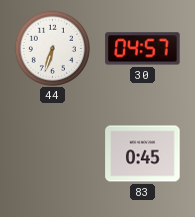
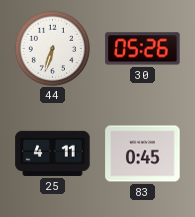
30: 04:57 -> 05:26
25: none -> 4:11
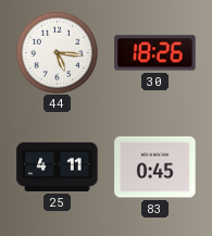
44: 6:33 -> 5:16
30: 05:26 -> 18:26
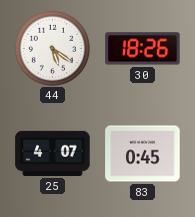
44: 5:16 -> 5:21
25: 4:11 -> 4:07
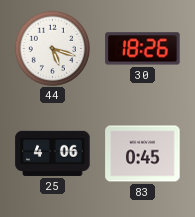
44: 5:21 -> 5:18
25: 4:07 -> 4:06
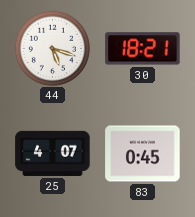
30: 18:26 -> 18:21
25: 4:06 -> 4:07
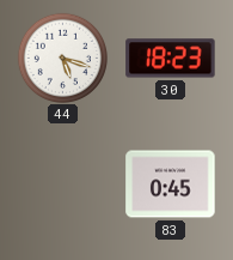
30: 18:21 -> 18:23
25: 4:07 -> none
